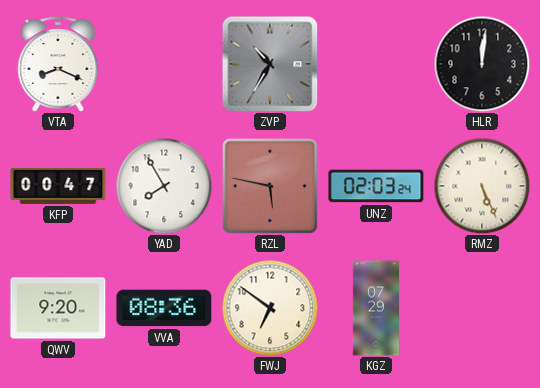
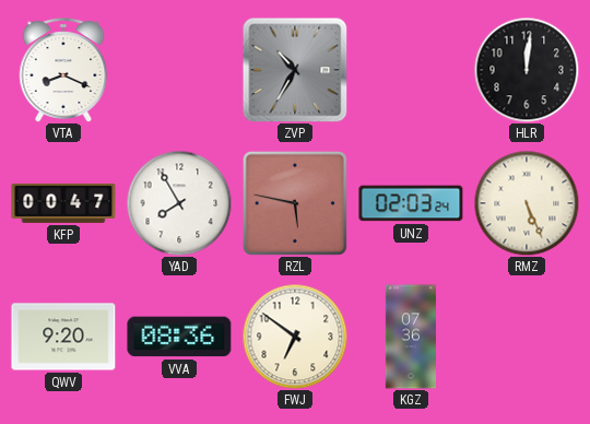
KGZ: 07:29 -> 07:36
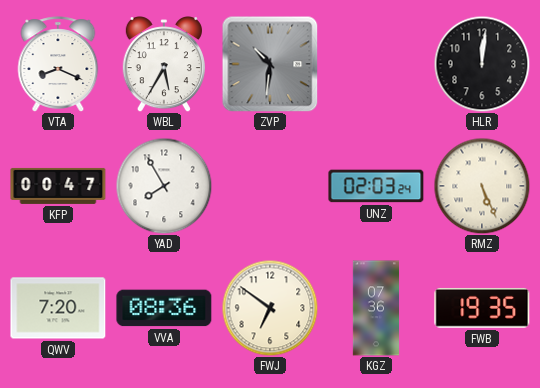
WBL: none -> 5:35
ZVP: 10:35 -> 10:31
RZL: 5:47 -> none
QWV: 9:20 -> 7:20
FWB: none -> 19:35
